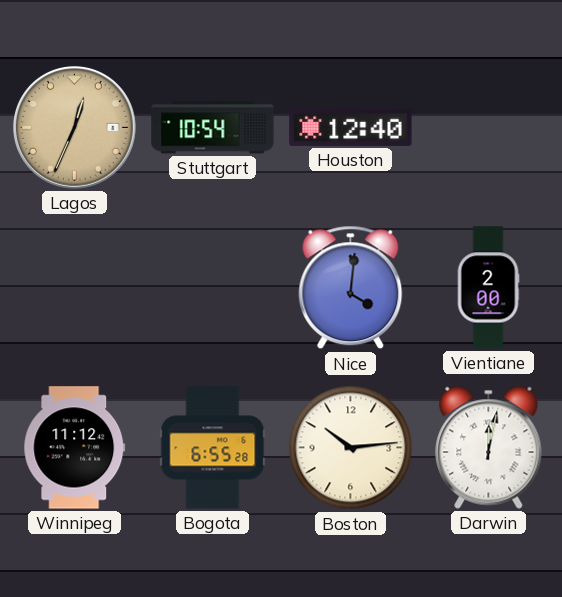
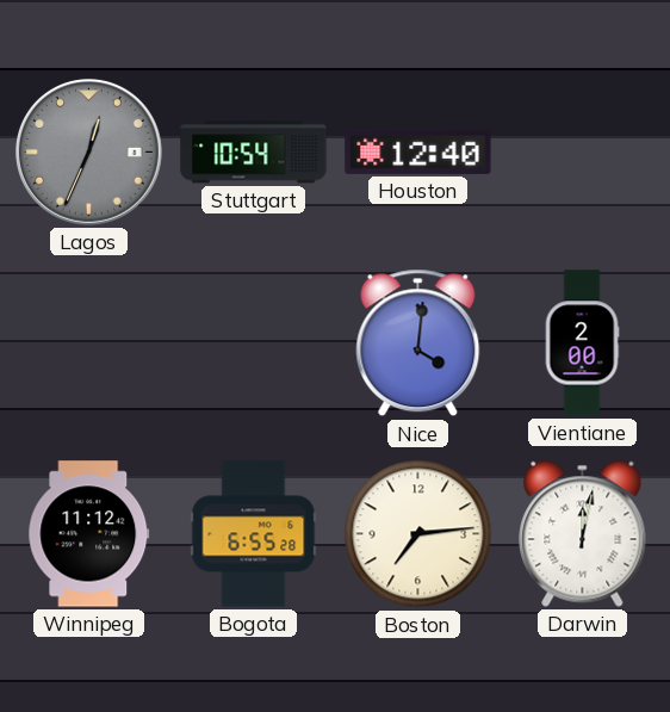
Lagos dial: champagne -> grey
Boston: 10:14 -> 7:14
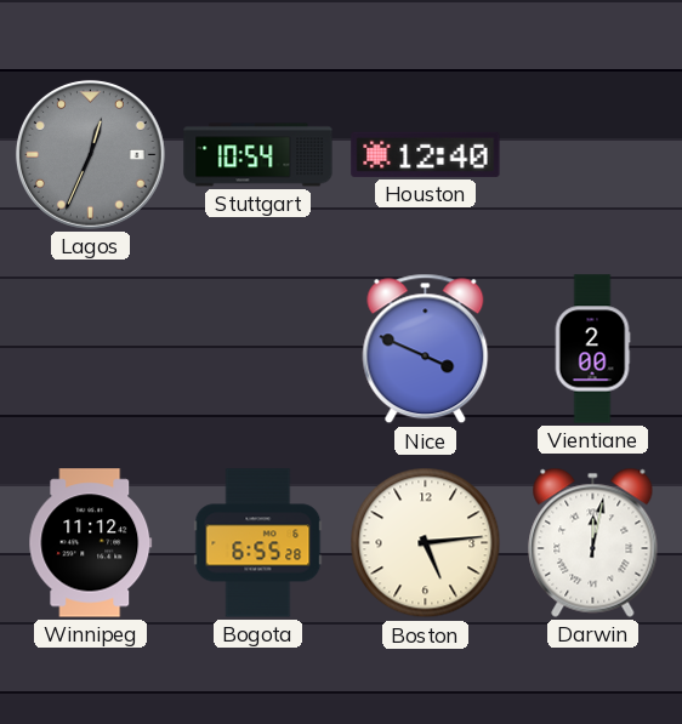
Nice: 4:01 -> 3:49
Boston: 7:14 -> 5:14
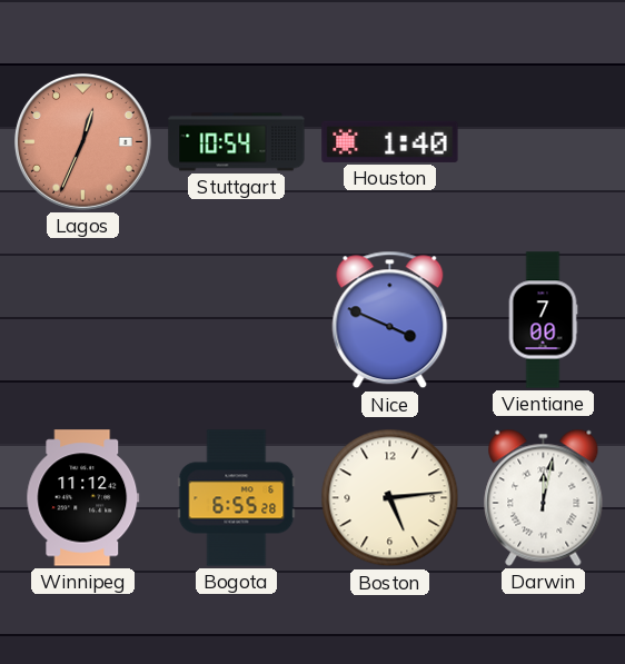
Lagos dial: grey -> salmon
Houston: 12:40 -> 1:40
Vientiane: 2:00 -> 7:00
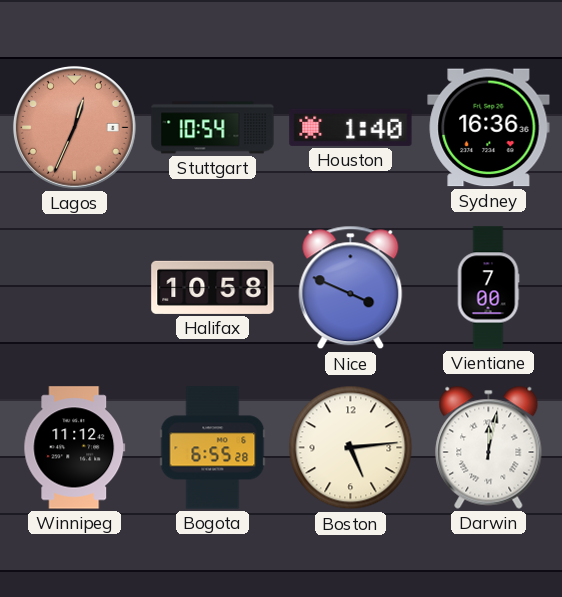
Sydney: none -> 16:36
Halifax: none -> 10:58
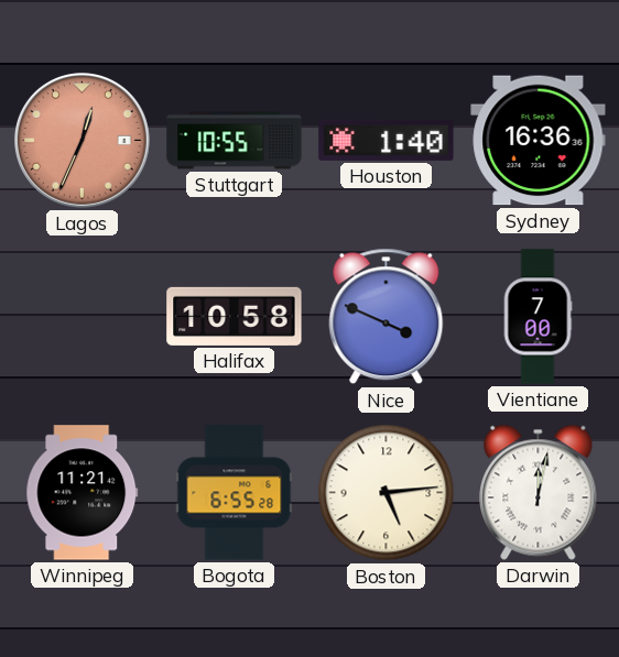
Stuttgart: 10:54 -> 10:55
Winnipeg: 11:12 -> 11:21
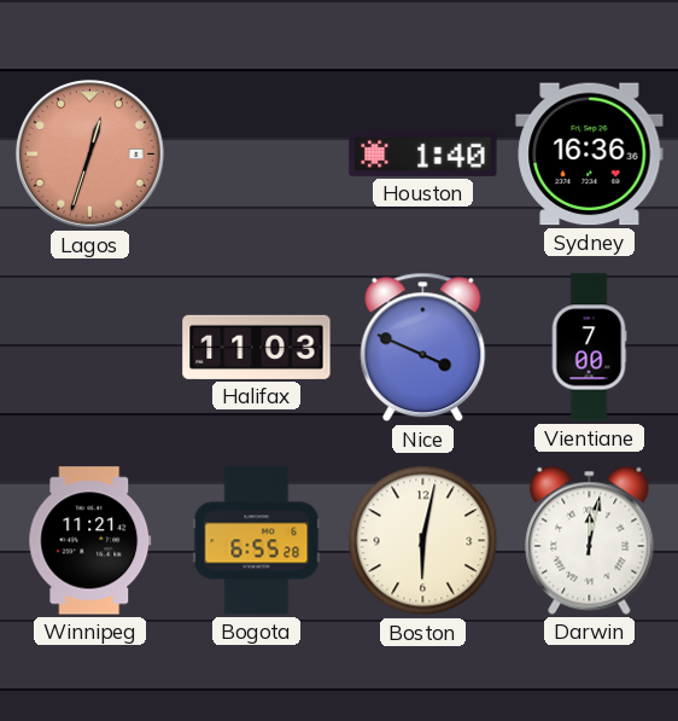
Lagos: 12:34 -> 12:33
Stuttgart: 10:55 -> none
Halifax: 10:58 -> 11:03
Boston: 5:14 -> 6:02
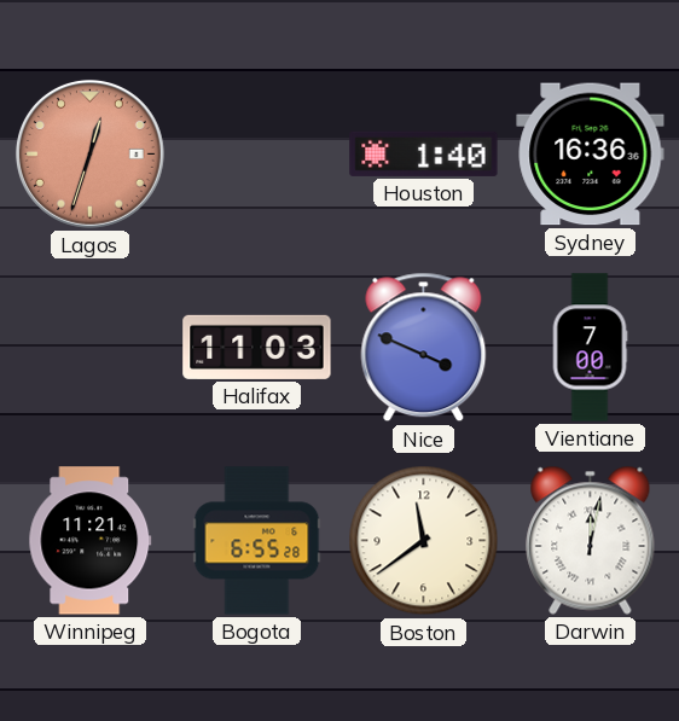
Boston: 6:02 -> 11:39
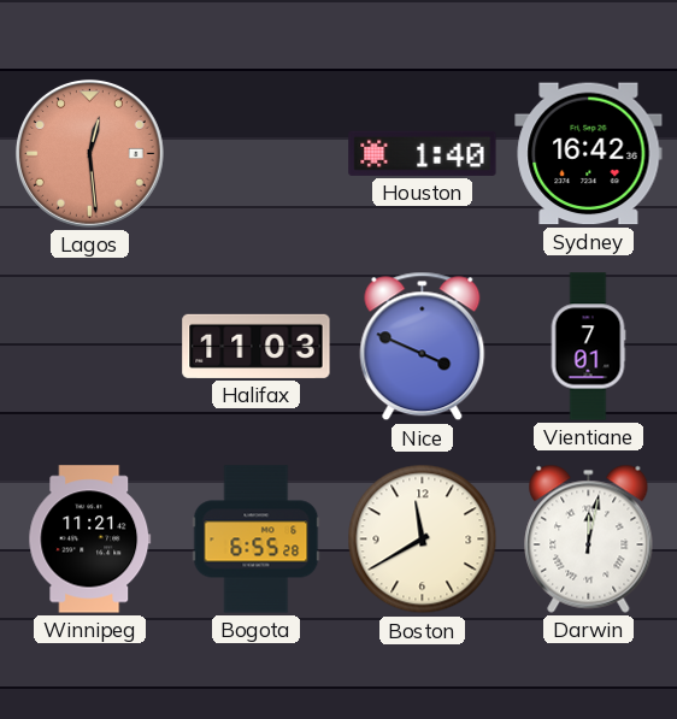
Lagos: 12:33 -> 12:29
Sydney: 16:36 -> 16:42
Vientiane: 7:00 -> 7:01
Boston: 11:39 -> 11:40
